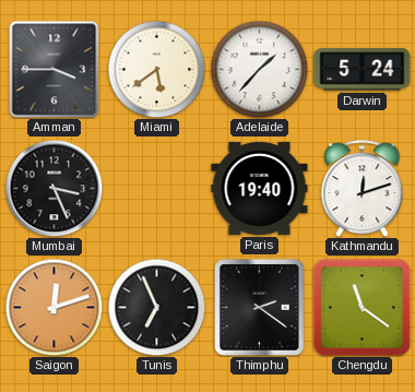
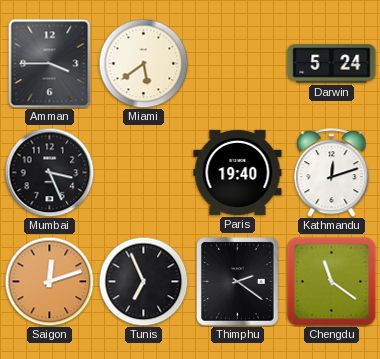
Adelaide: 1:37 -> none
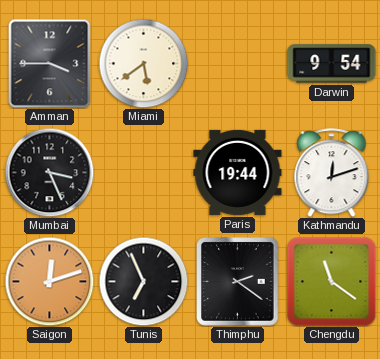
Darwin: 5:24 -> 9:54
Paris: 19:40 -> 19:44
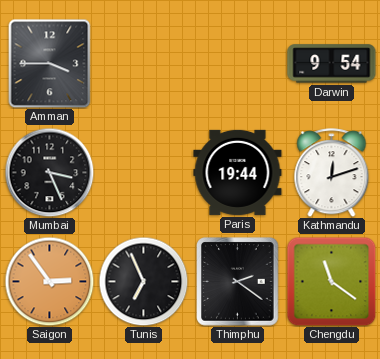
Miami: 5:39 -> none
Saigon: 12:12 -> 2:54
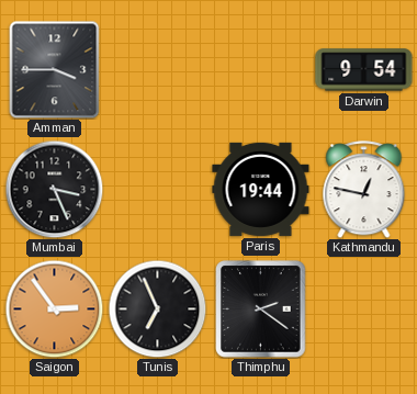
Kathmandu: 12:12 -> 12:47
Chengdu: 11:21 -> none
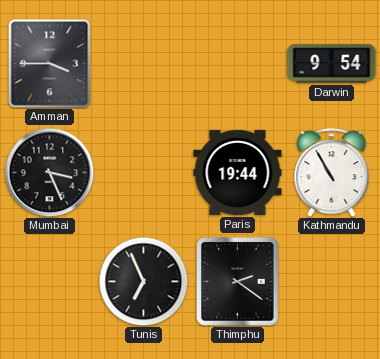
Kathmandu: 12:47 -> 10:55
Saigon: 2:54 -> none
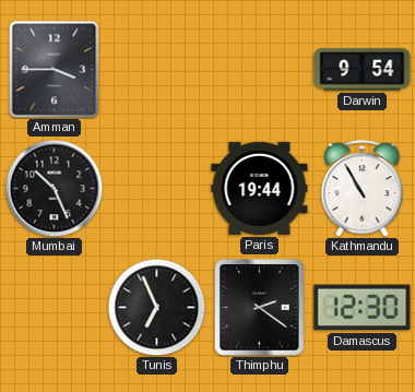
Mumbai: 3:26 -> 10:26
Damascus: none -> 12:30
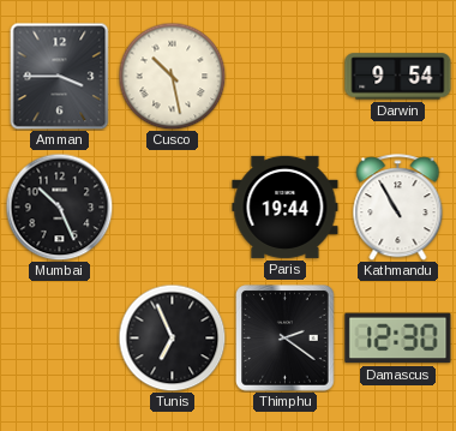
Cusco: none -> 10:28
